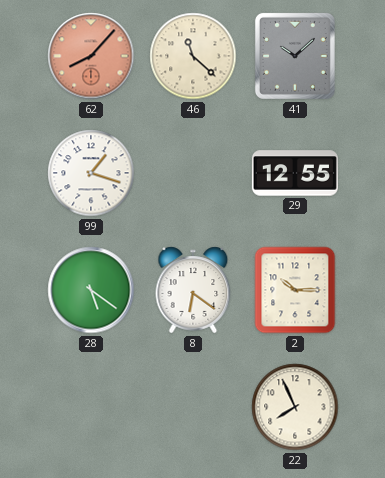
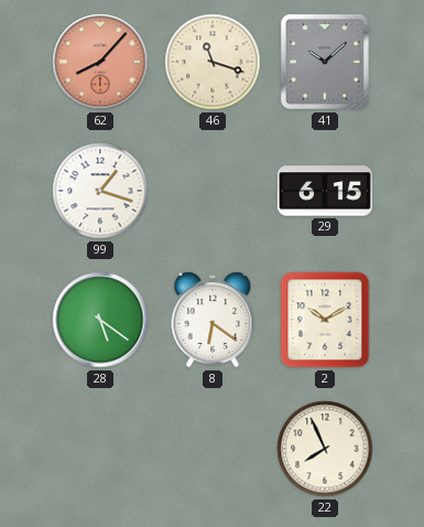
46: 11:22 -> 11:18
29: 12:55 -> 6:15
2: 10:15 -> 10:10
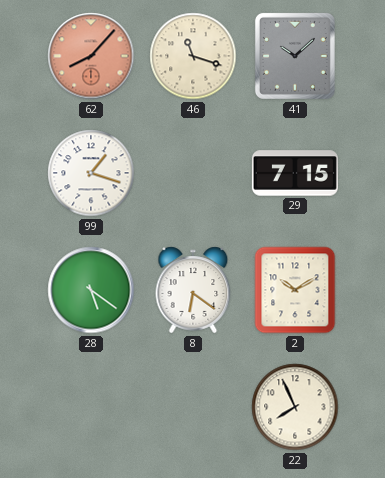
29: 6:15 -> 7:15
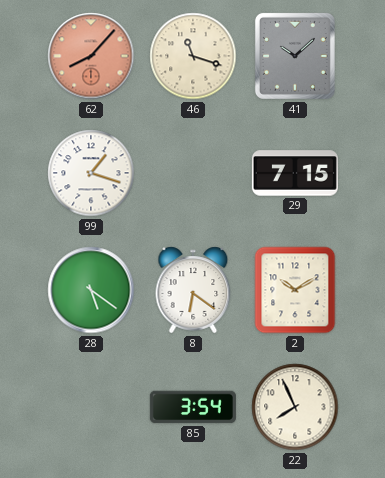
85: none -> 3:54
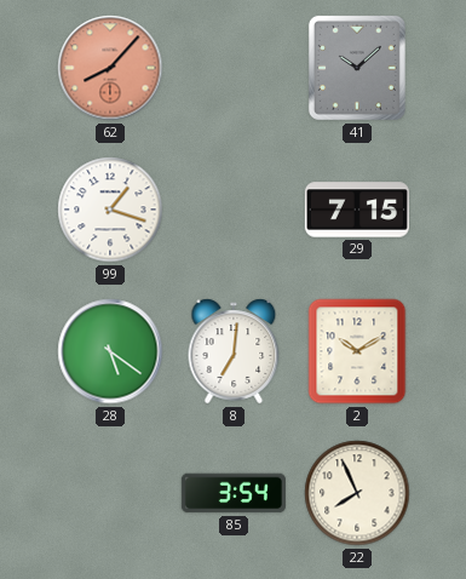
46: 11:18 -> none
8: 6:21 -> 7:01
